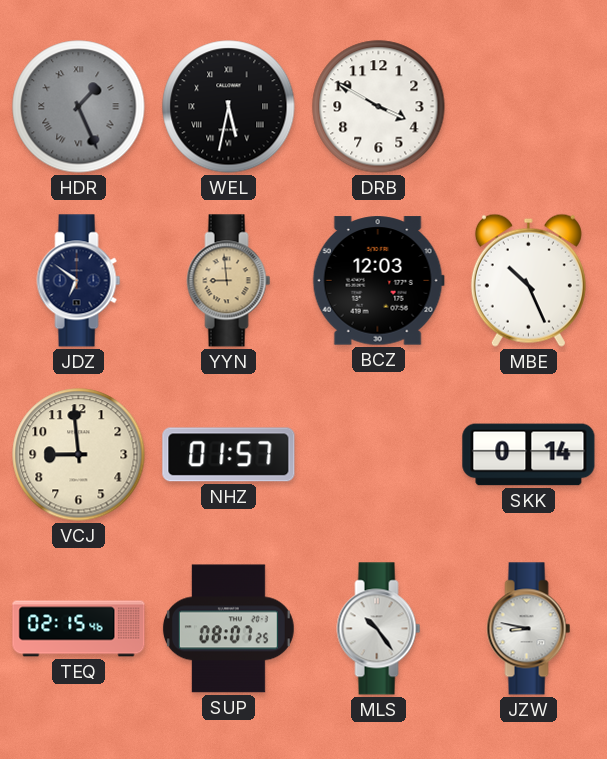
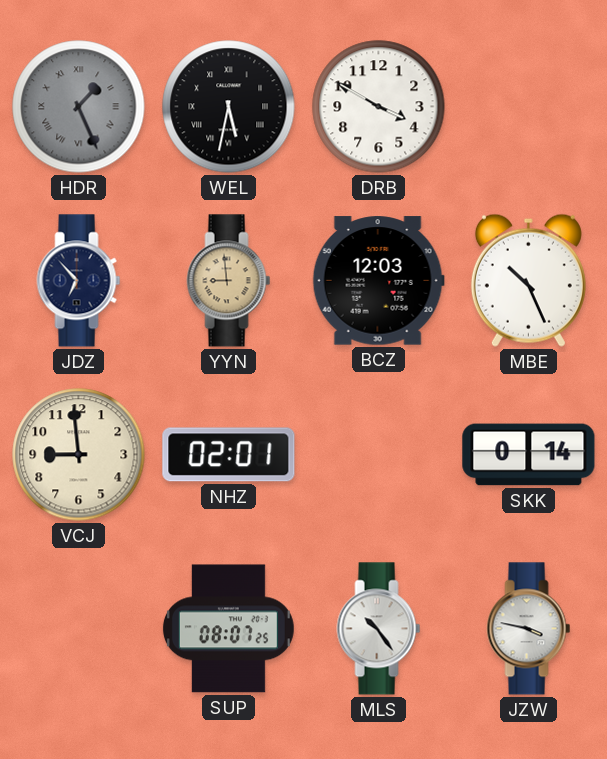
JDZ: 6:51 -> 6:53
NHZ: 01:57 -> 02:01
TEQ: 02:15 -> none
JZW: 8:47 -> 3:47
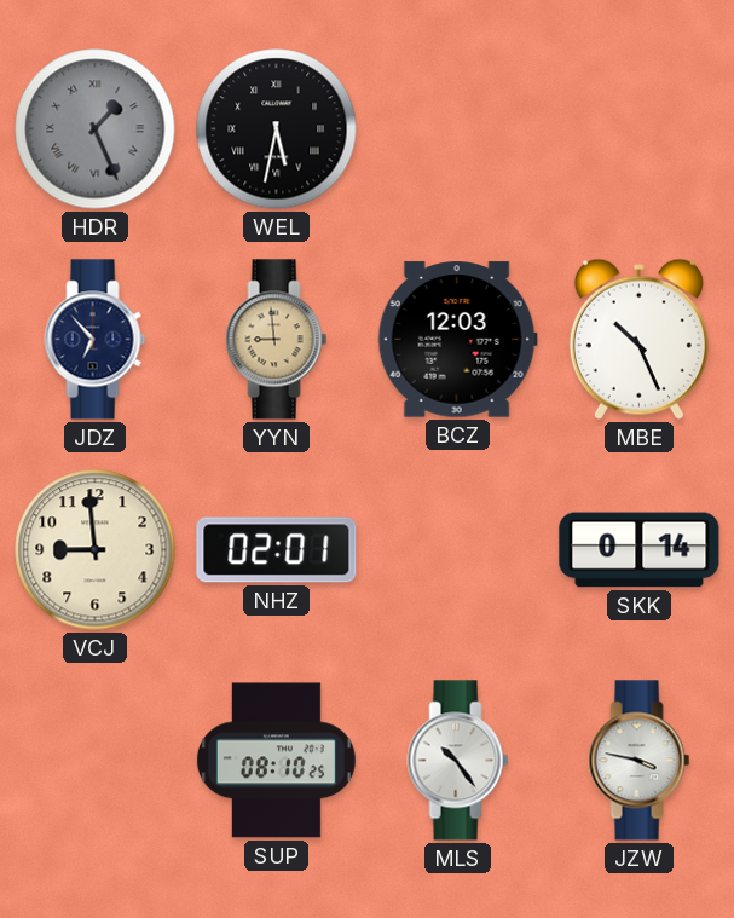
DRB: 3:50 -> none
SUP: 08:07 -> 08:10
